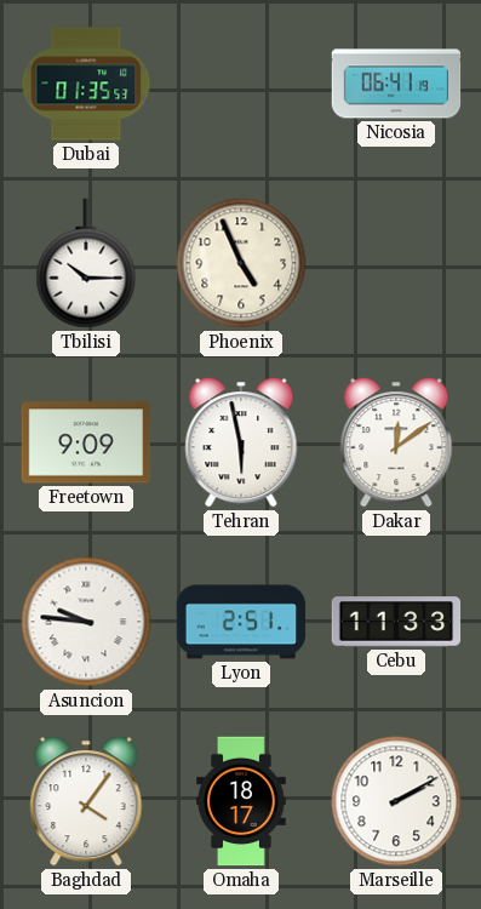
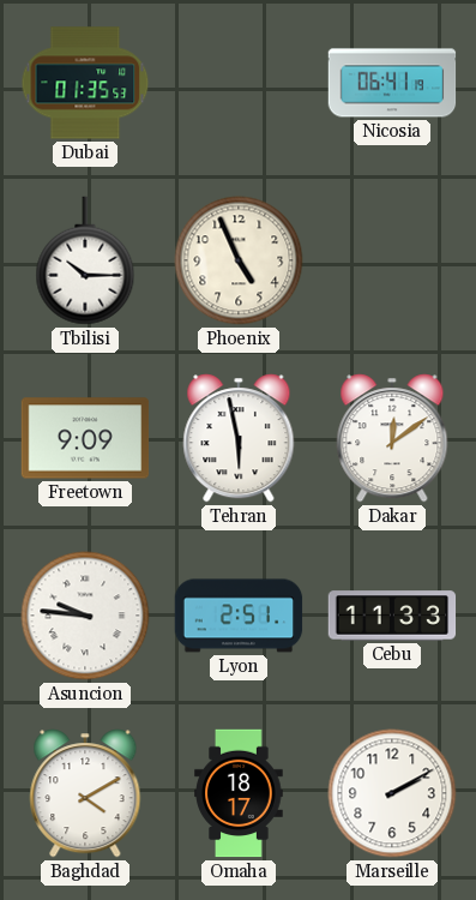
Baghdad: 4:06 -> 4:10
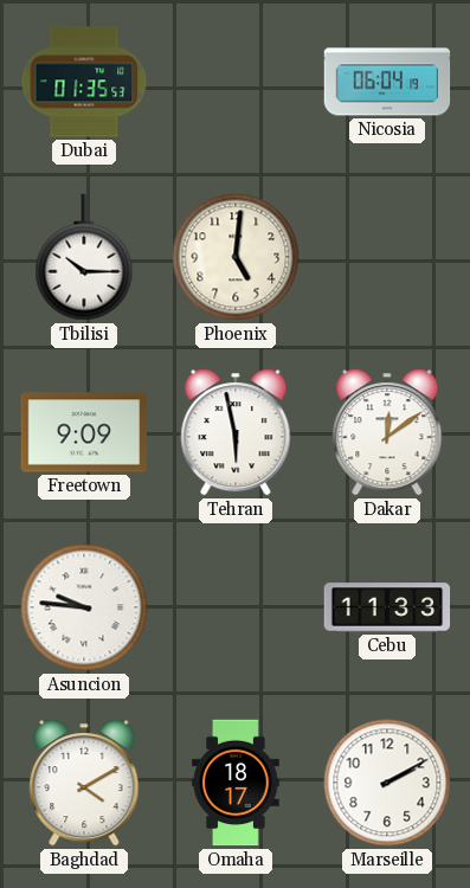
Nicosia: 06:41 -> 06:04
Phoenix: 4:56 -> 5:01
Lyon: 2:51 -> none
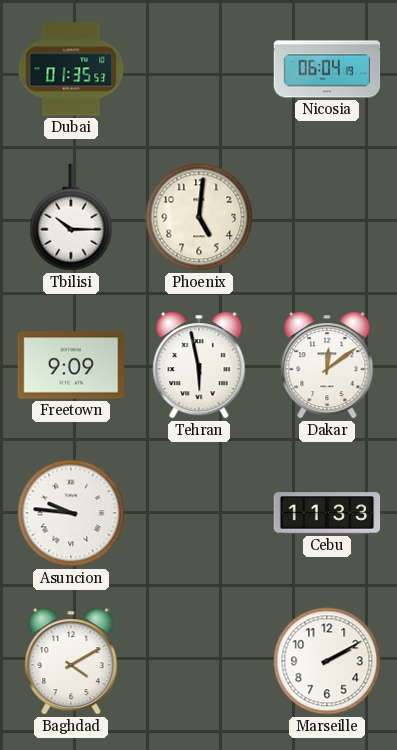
Omaha: 18:17 -> none
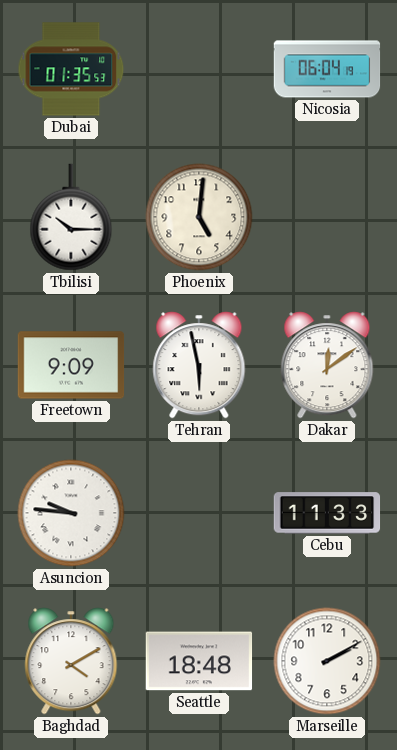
Seattle: none -> 18:48
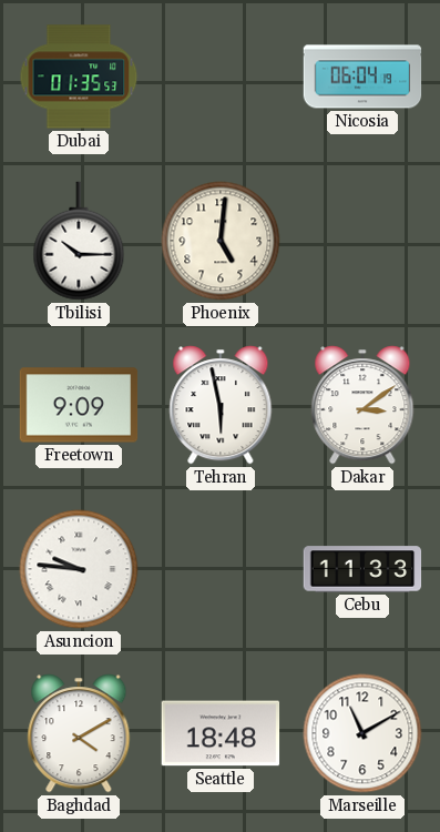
Dakar: 12:09 -> 3:09
Marseille: 2:10 -> 11:10
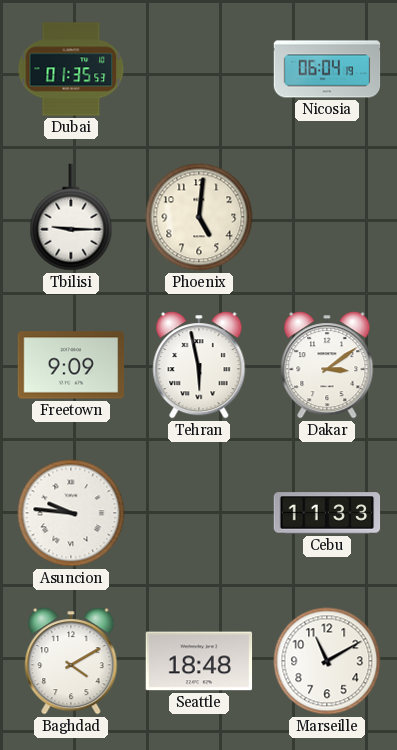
Tbilisi: 10:15 -> 9:15
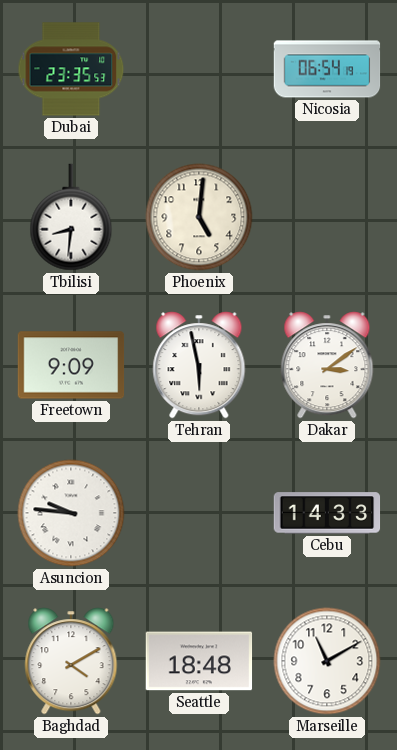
Dubai: 01:35 -> 23:35
Nicosia: 06:04 -> 06:54
Tbilisi: 9:15 -> 8:31
Cebu: 11:33 -> 14:33
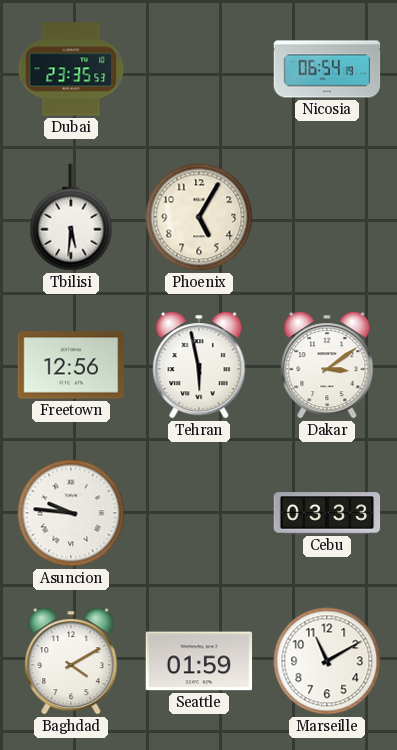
Tbilisi: 8:31 -> 5:31
Phoenix: 5:01 -> 5:05
Freetown: 9:09 -> 12:56
Cebu: 14:33 -> 03:33
Seattle: 18:48 -> 01:59
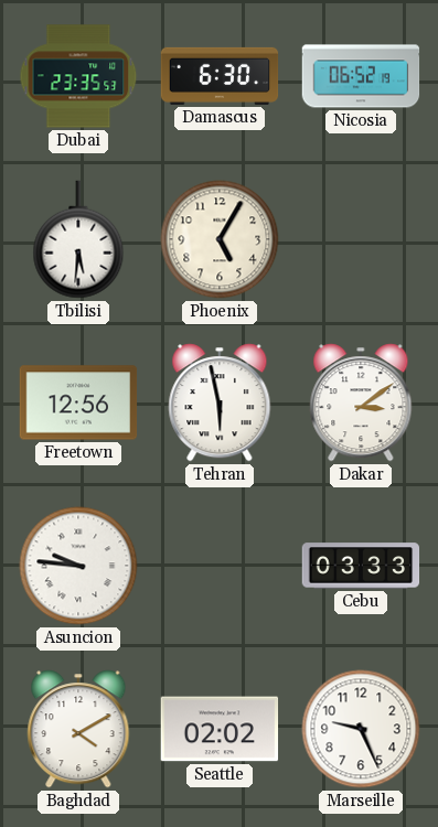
Damascus: none -> 6:30
Nicosia: 06:54 -> 06:52
Seattle: 01:59 -> 02:02
Marseille: 11:10 -> 9:26
